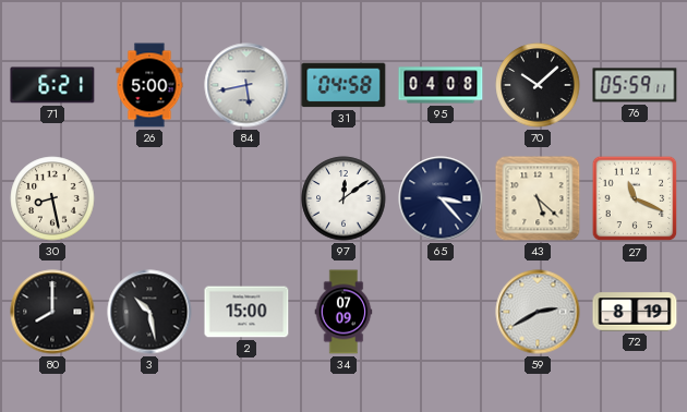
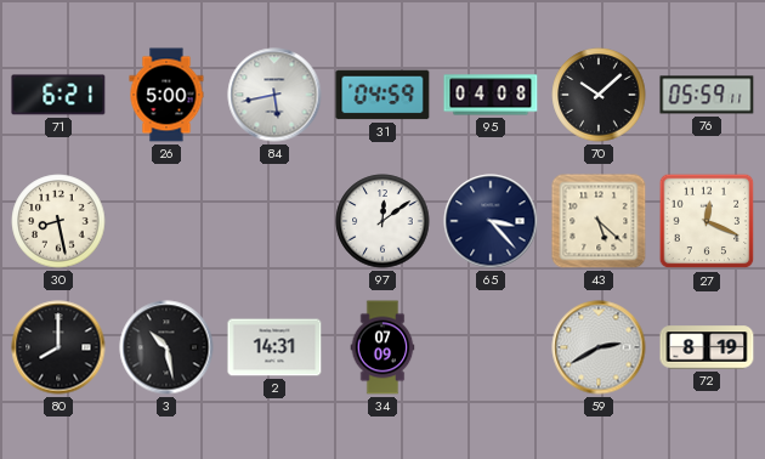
31: 04:58 -> 04:59
27: 11:19 -> 12:19
2: 15:00 -> 14:31
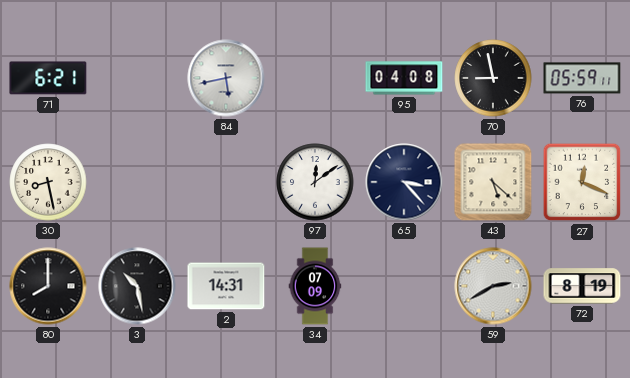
26: 5:00 -> none
31: 04:59 -> none
70: 10:08 -> 8:58
